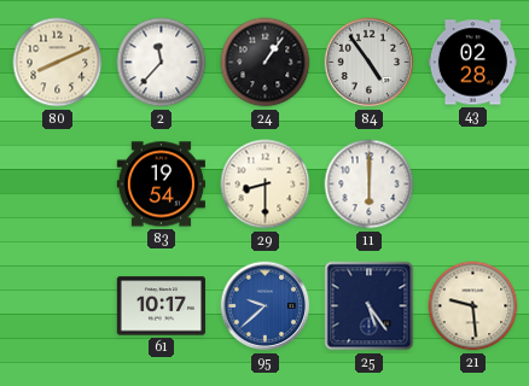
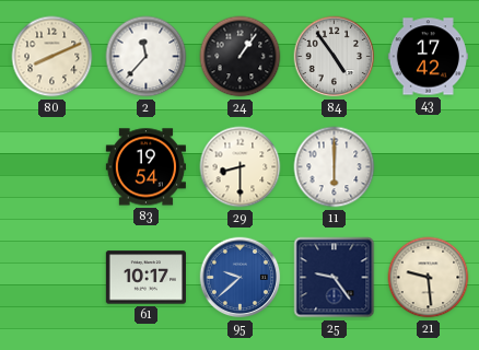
43: 02:28 -> 17:42
25: 5:24 -> 9:24
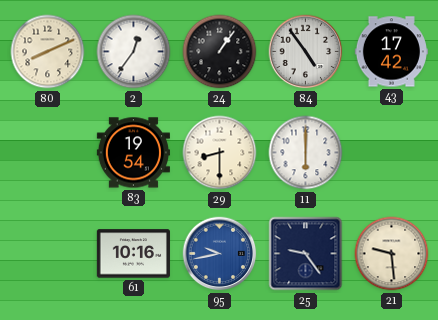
2: 11:37 -> 12:36
61: 10:17 -> 10:16
95: 9:38 -> 9:43
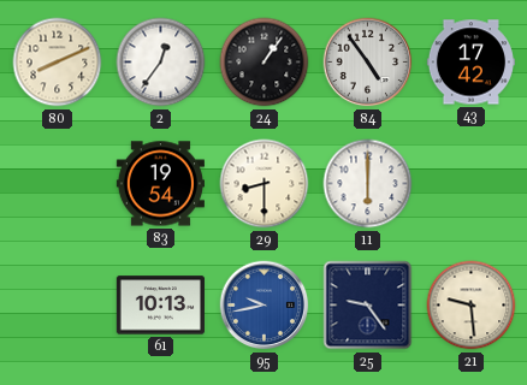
61: 10:16 -> 10:13
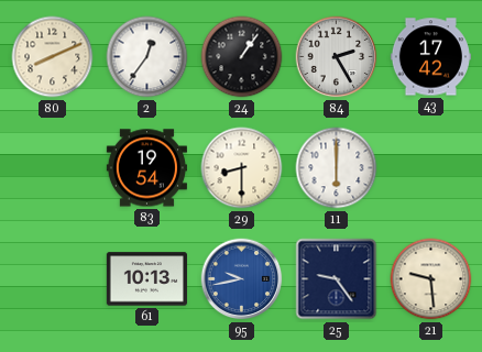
84: 4:54 -> 2:25
